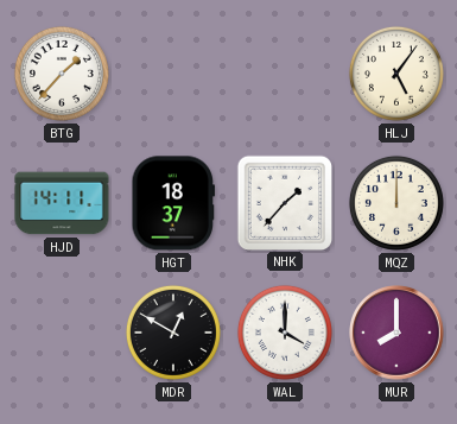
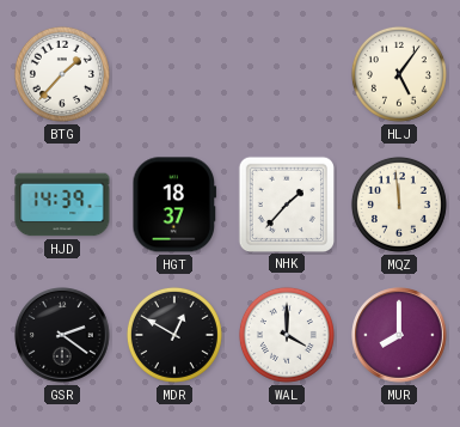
HJD: 14:11 -> 14:39
MQZ: 12:00 -> 11:59
GSR: none -> 2:21
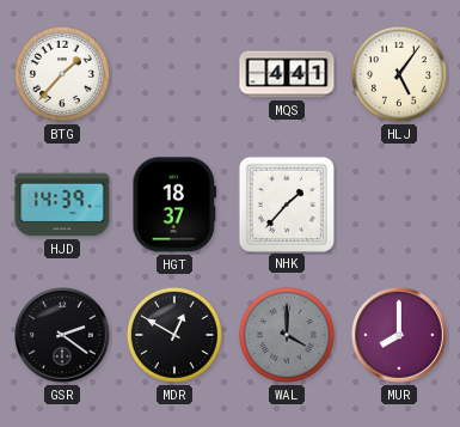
MQS: none -> 4:41
MQZ: 11:59 -> none
WAL dial: white -> grey
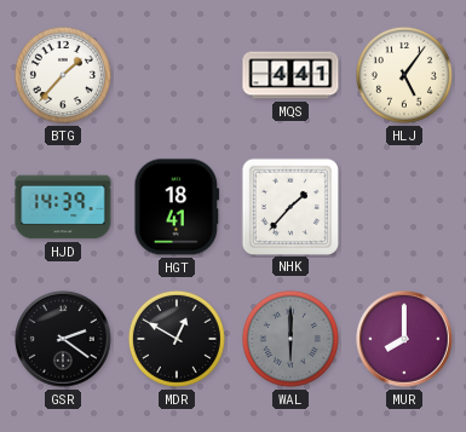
HGT: 18:37 -> 18:41
WAL: 4:00 -> 6:00
